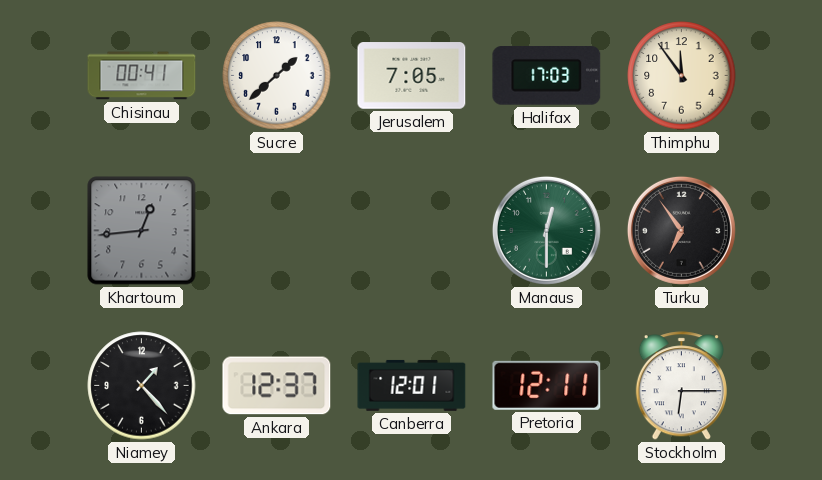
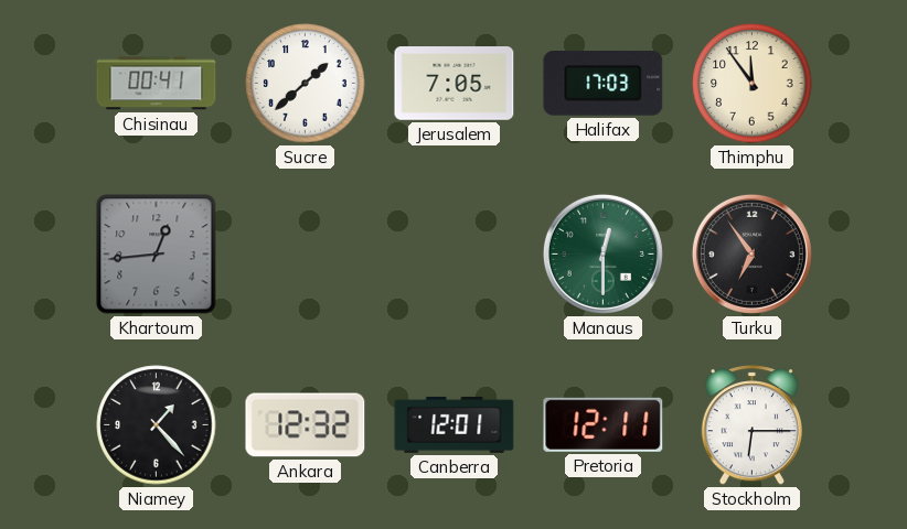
Ankara: 12:37 -> 12:32
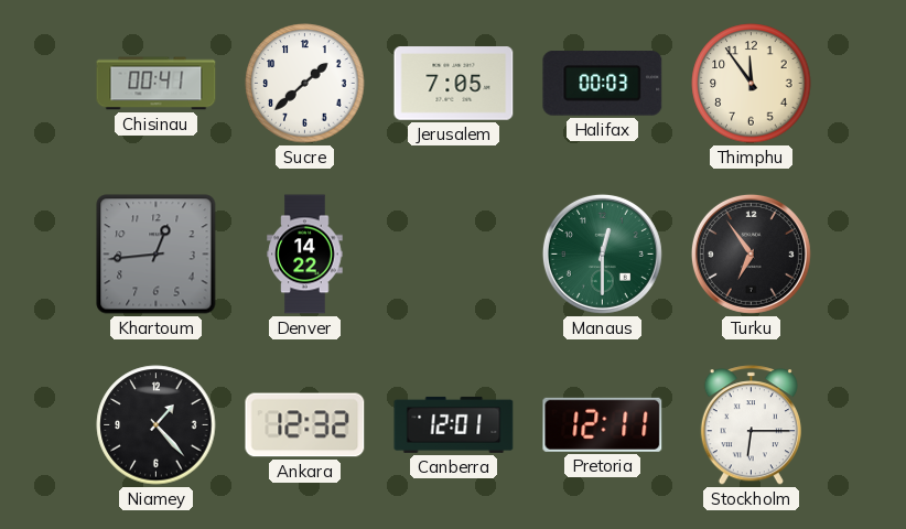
Halifax: 17:03 -> 00:03
Denver: none -> 14:22
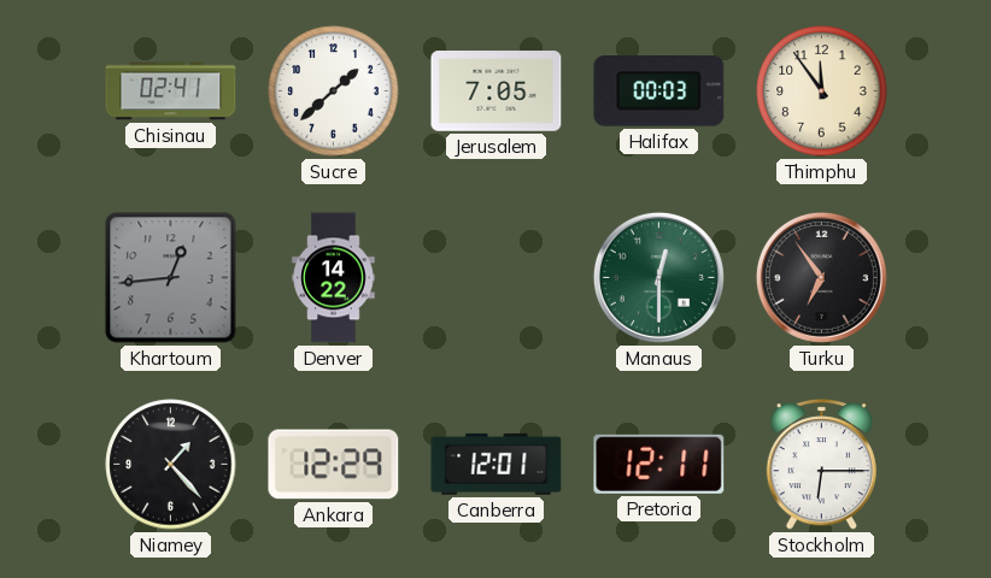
Chisinau: 00:41 -> 02:41
Ankara: 12:32 -> 12:29
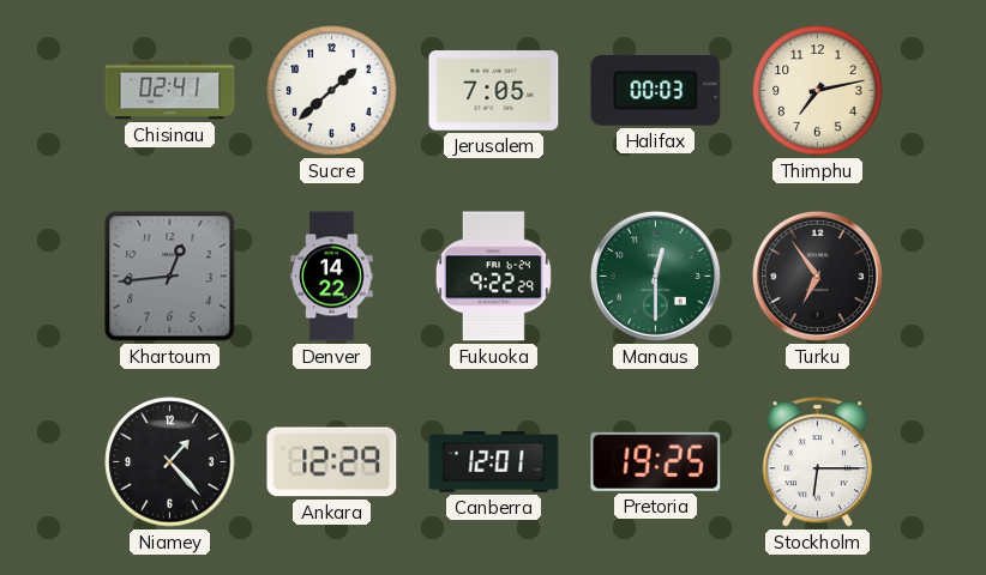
Thimphu: 11:54 -> 7:13
Fukuoka: none -> 9:22
Pretoria: 12:11 -> 19:25
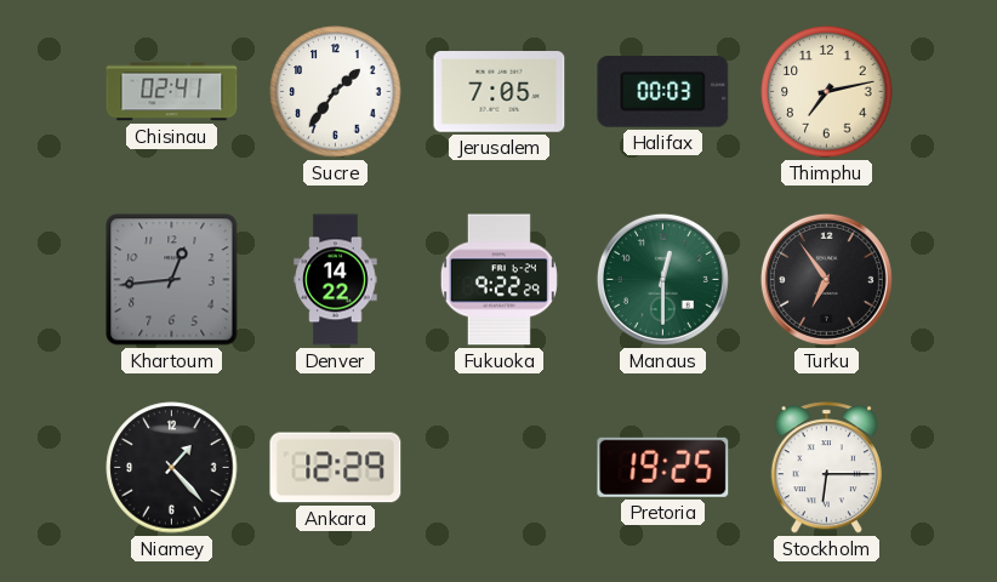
Sucre: 1:38 -> 1:36
Canberra: 12:01 -> none
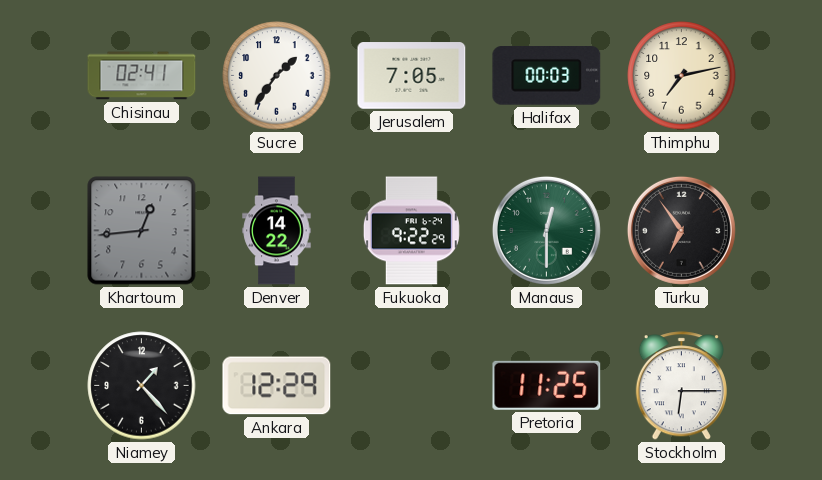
Pretoria: 19:25 -> 11:25
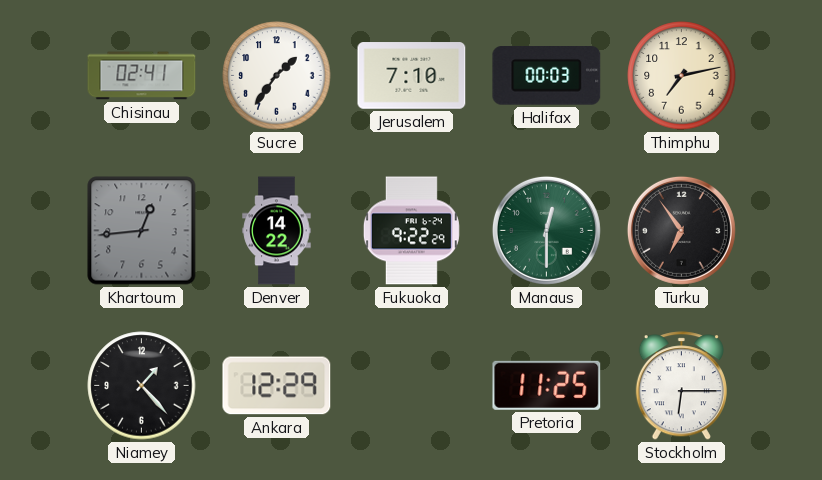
Jerusalem: 7:05 -> 7:10
